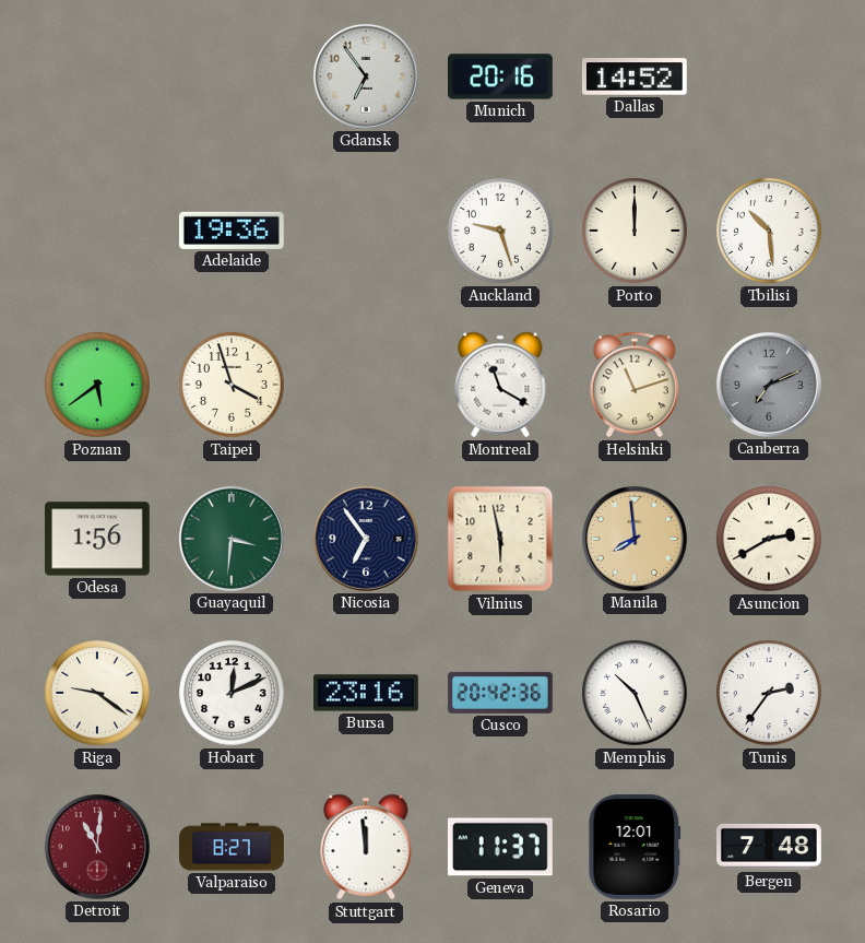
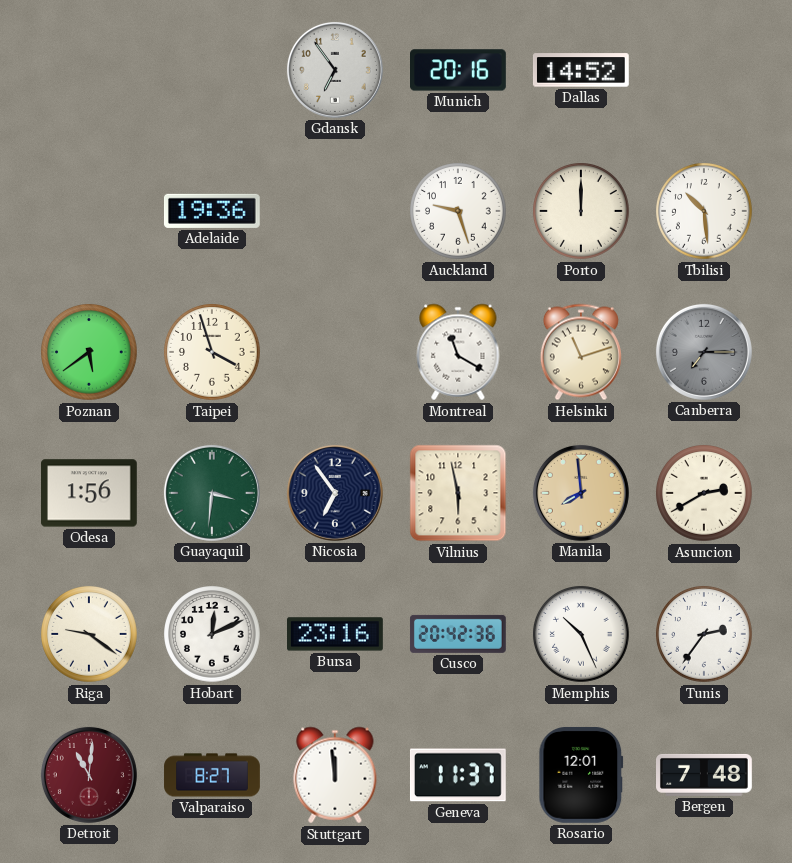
Canberra: 7:11 -> 7:15
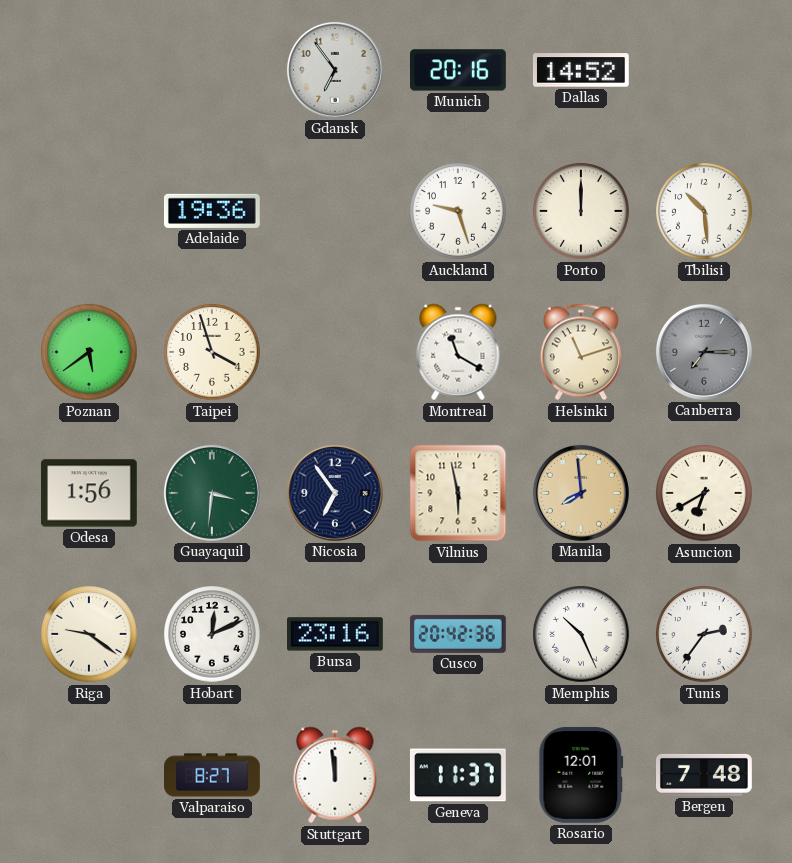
Asuncion: 2:40 -> 6:40
Detroit: 11:01 -> none
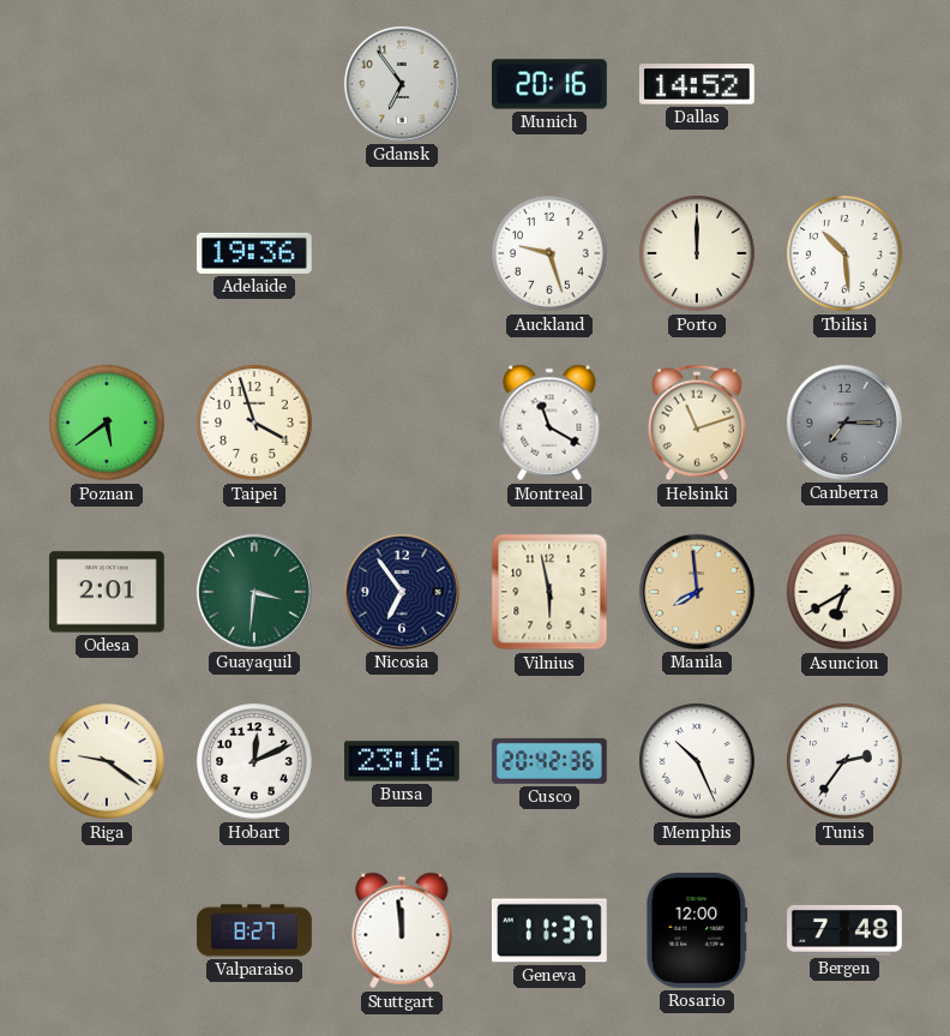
Odesa: 1:56 -> 2:01
Rosario: 12:01 -> 12:00
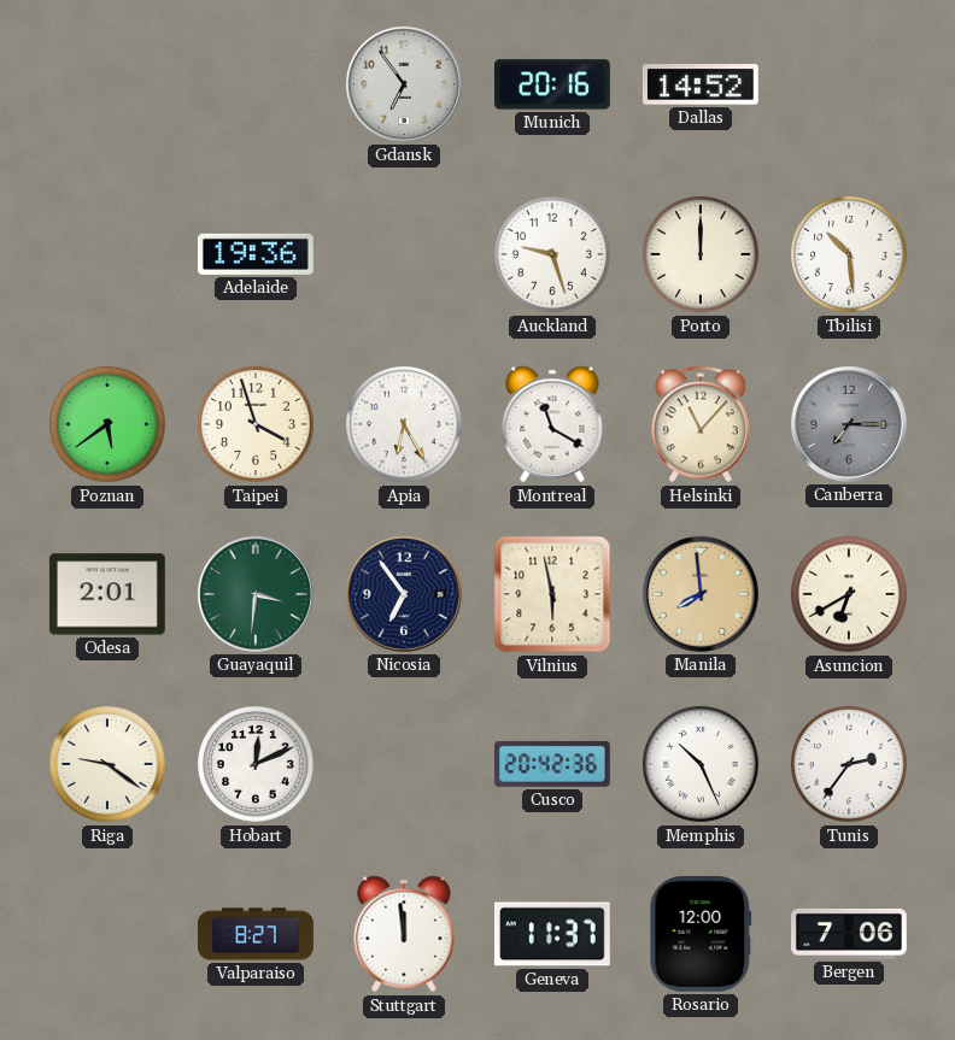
Apia: none -> 6:25
Helsinki: 11:12 -> 11:07
Bursa: 23:16 -> none
Bergen: 7:48 -> 7:06
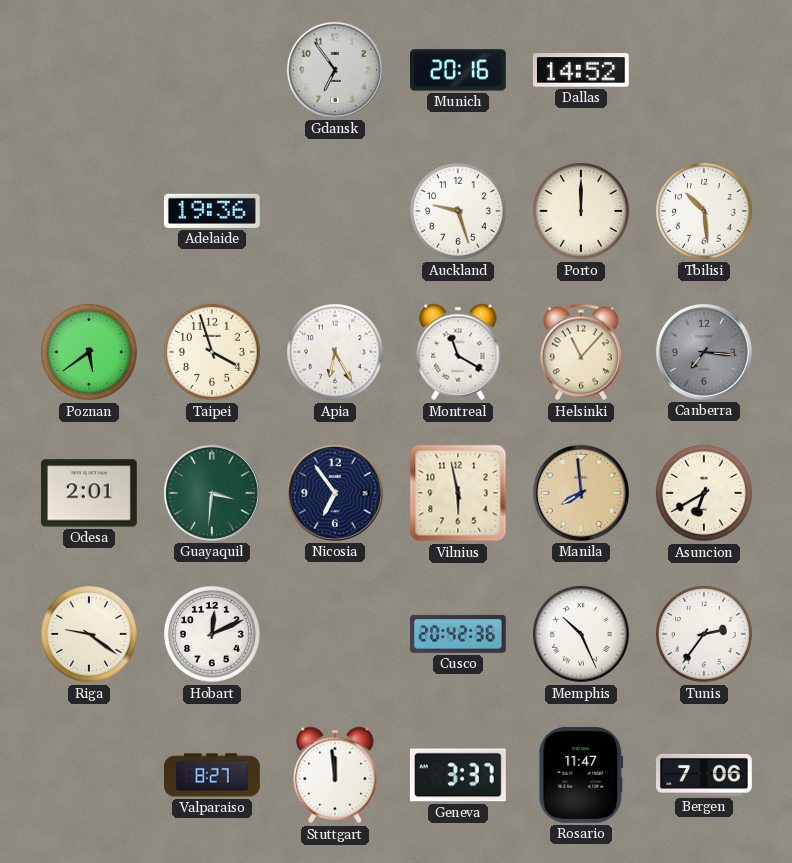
Canberra: 7:15 -> 7:16
Geneva: 11:37 -> 3:37
Rosario: 12:00 -> 11:47
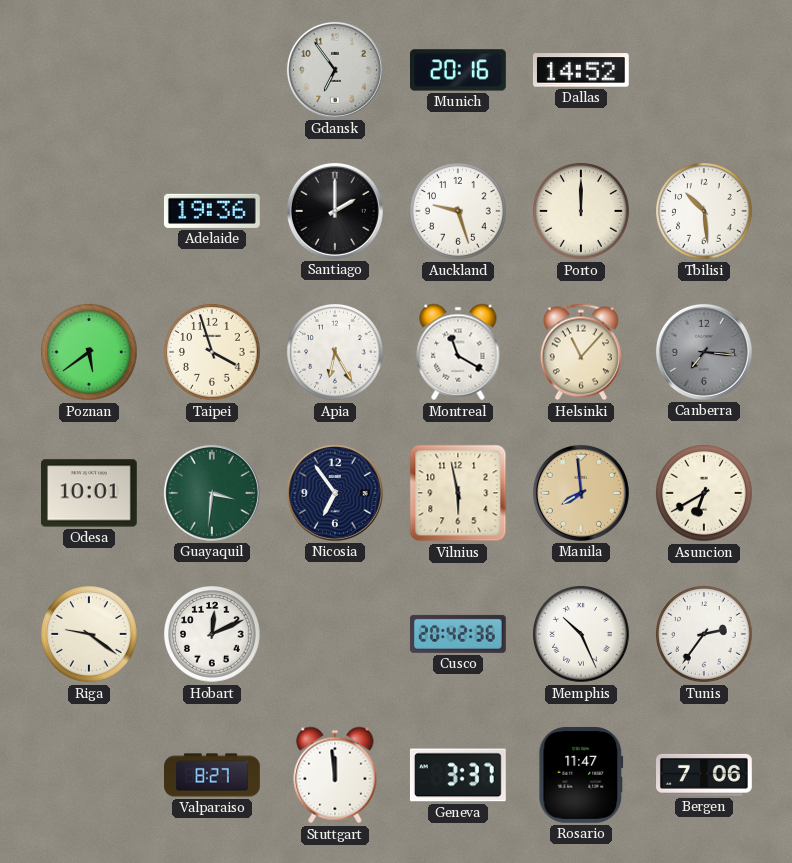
Santiago: none -> 2:00
Odesa: 2:01 -> 10:01
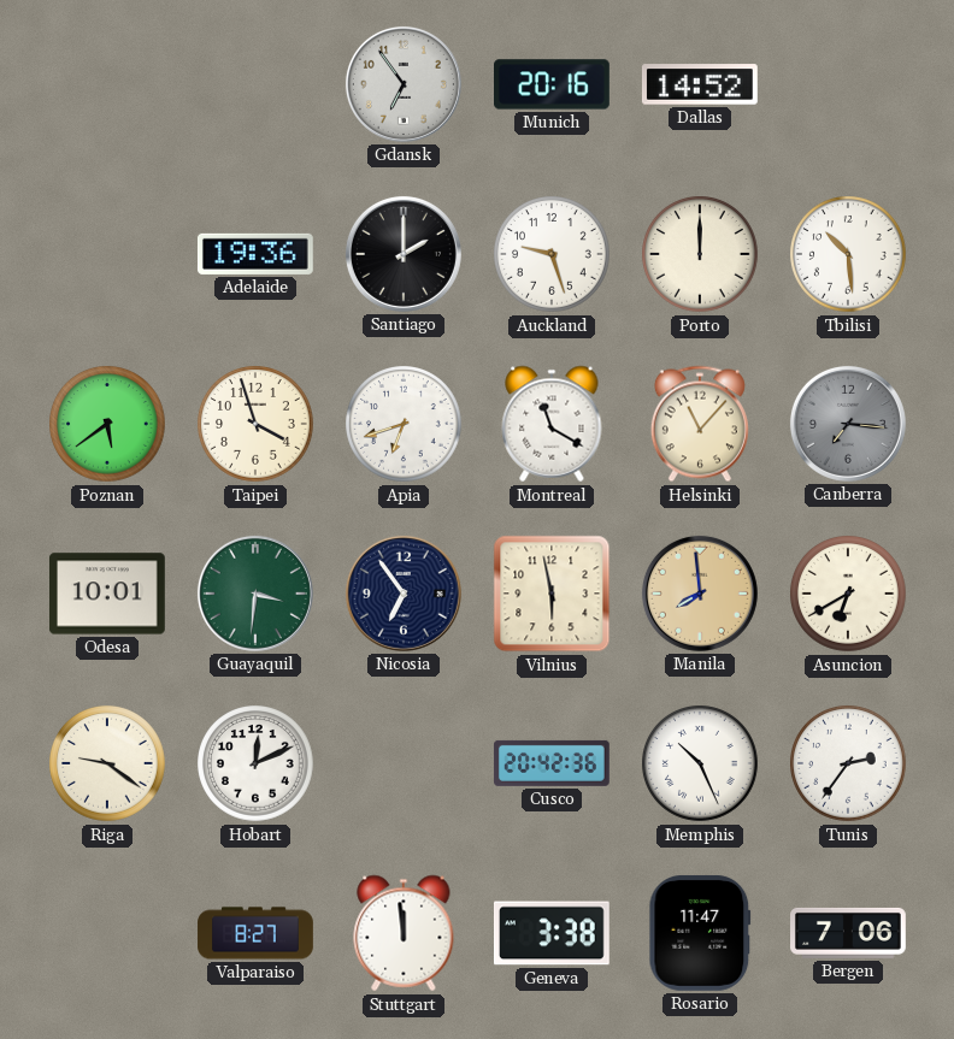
Apia: 6:25 -> 6:42
Geneva: 3:37 -> 3:38
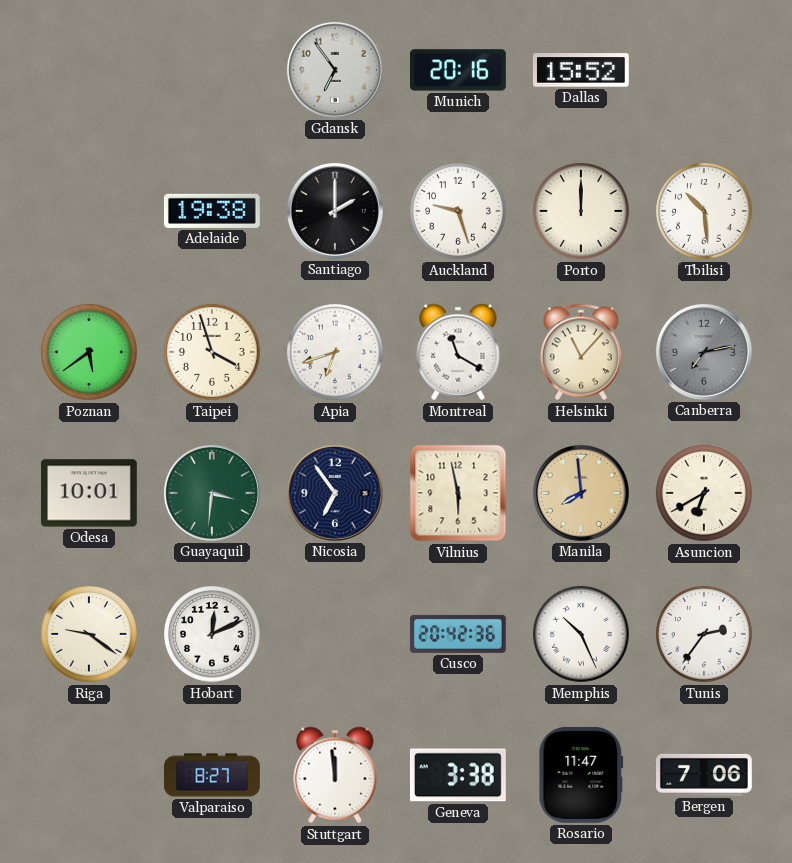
Dallas: 14:52 -> 15:52
Adelaide: 19:36 -> 19:38
Canberra: 7:16 -> 7:13
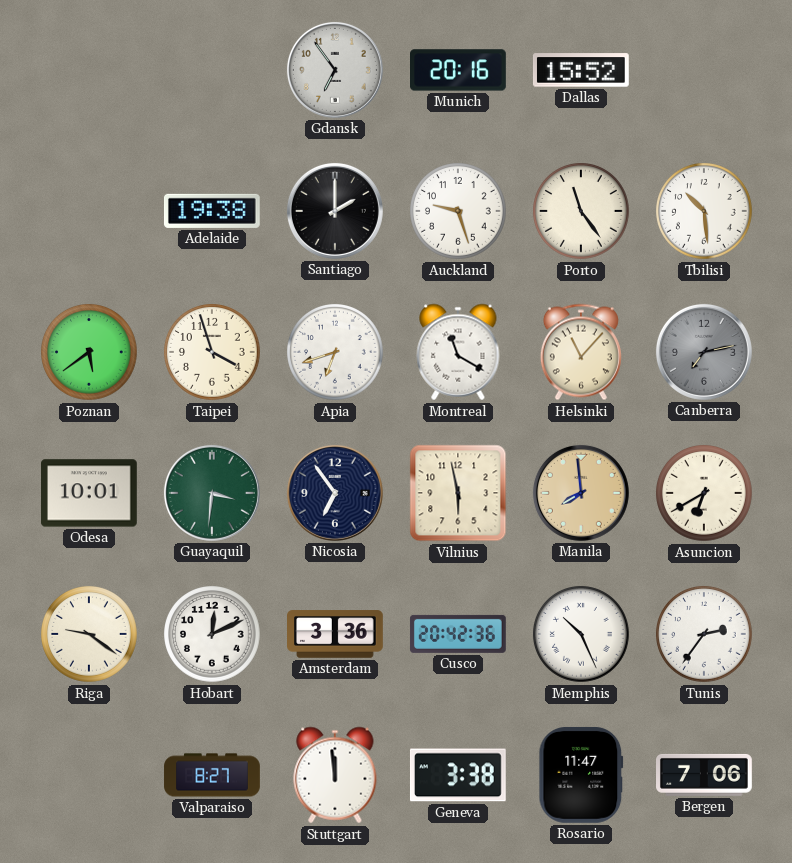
Porto: 12:00 -> 11:24
Amsterdam: none -> 3:36
